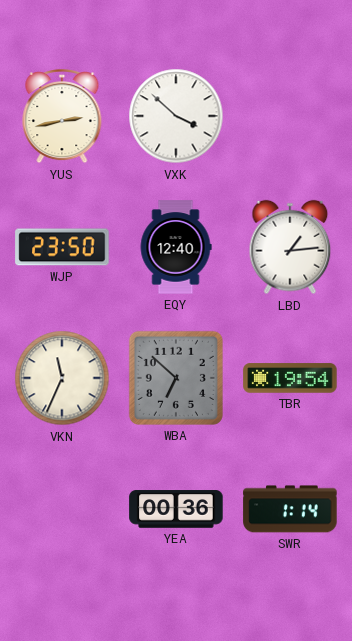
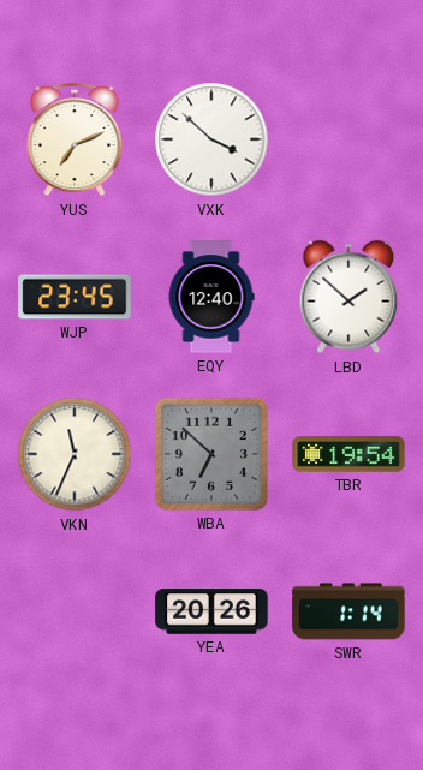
YUS: 2:43 -> 7:11
WJP: 23:50 -> 23:45
LBD: 1:14 -> 1:52
YEA: 00:36 -> 20:26
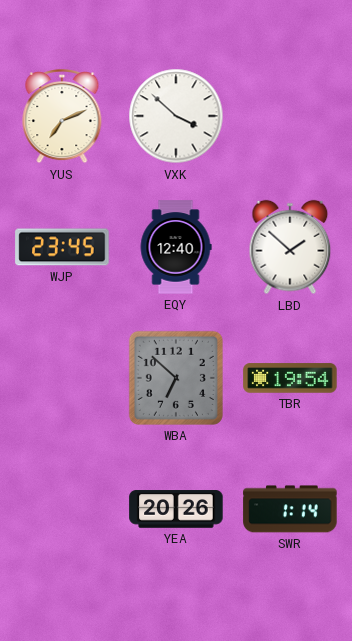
VKN: 11:34 -> none
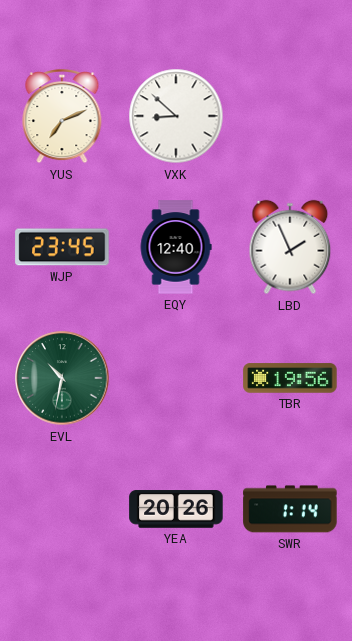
VXK: 3:52 -> 8:52
LBD: 1:52 -> 1:56
EVL: none -> 10:32
WBA: 6:52 -> none
TBR: 19:54 -> 19:56
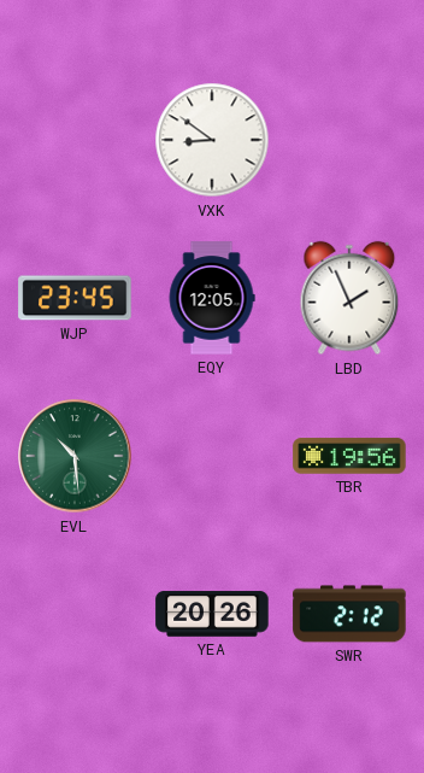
YUS: 7:11 -> none
VXK: 8:52 -> 8:51
EQY: 12:40 -> 12:05
EVL: 10:32 -> 10:29
SWR: 1:14 -> 2:12
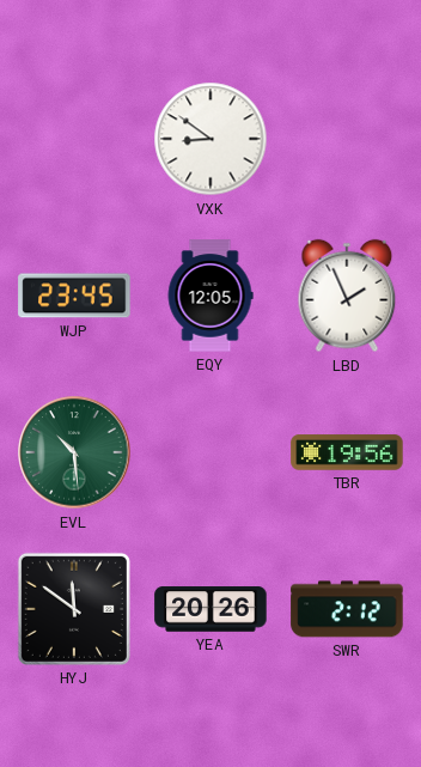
HYJ: none -> 11:51
